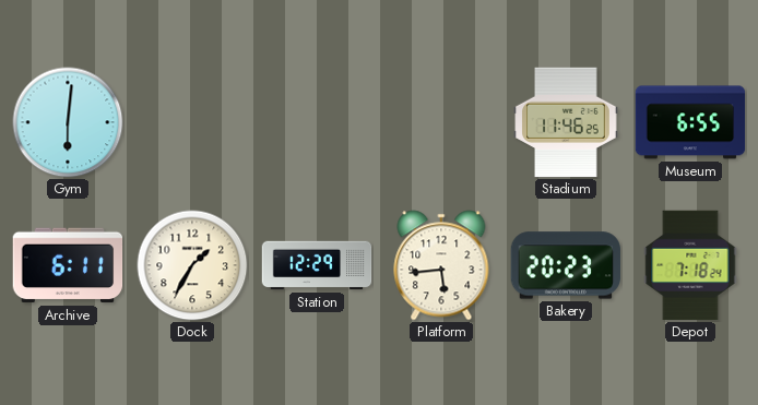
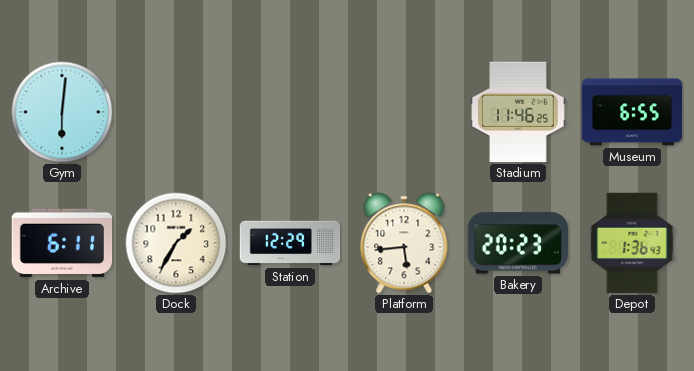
Depot: 7:18 -> 1:36
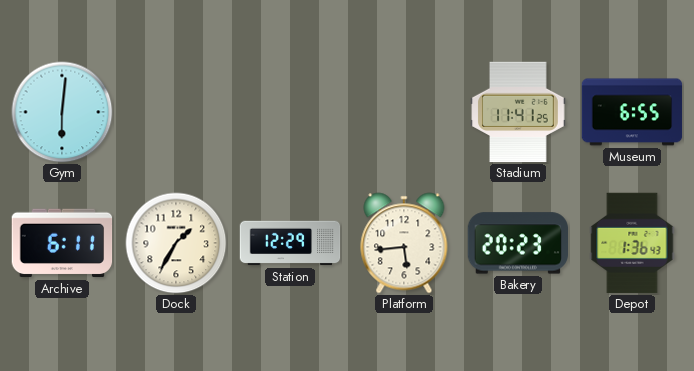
Stadium: 11:46 -> 11:41
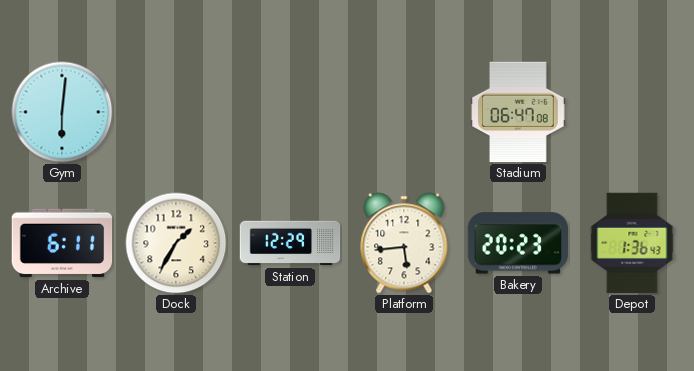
Stadium: 11:41 -> 06:47
Museum: 6:55 -> none
